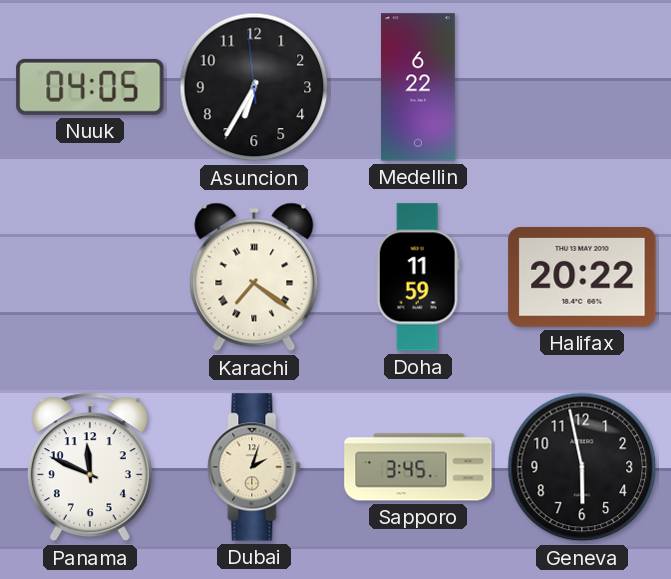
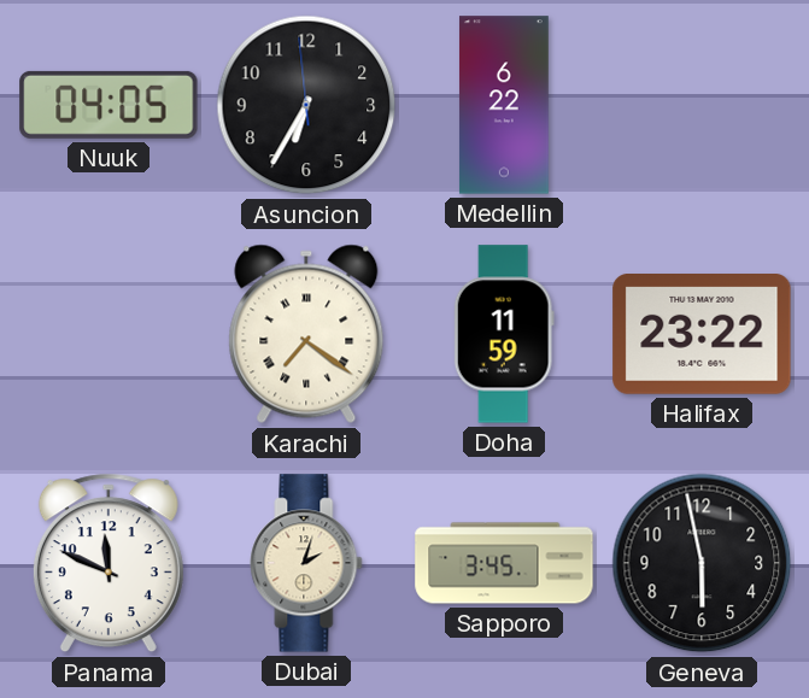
Halifax: 20:22 -> 23:22
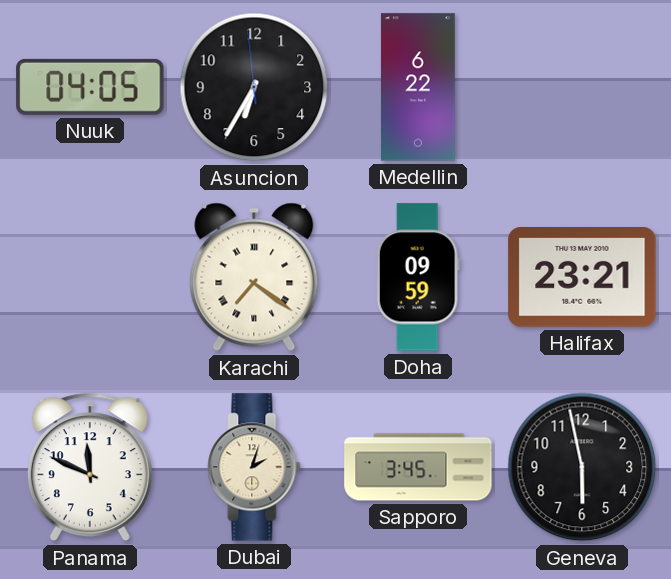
Doha: 11:59 -> 09:59
Halifax: 23:22 -> 23:21
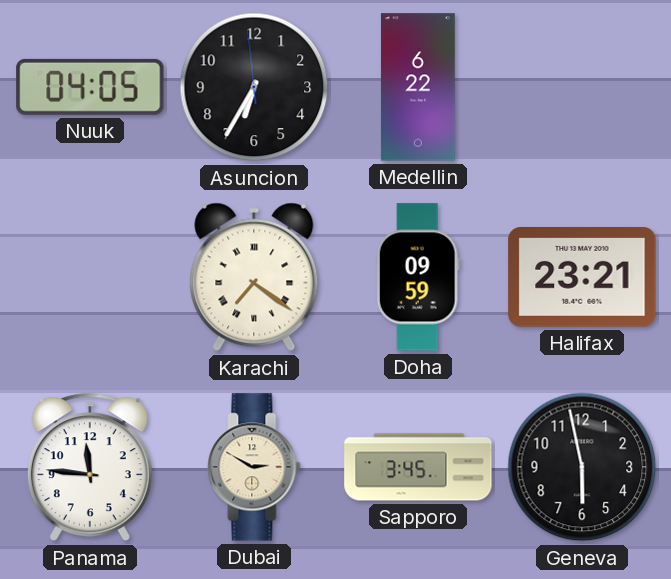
Panama: 11:49 -> 11:46
Dubai: 2:03 -> 2:50
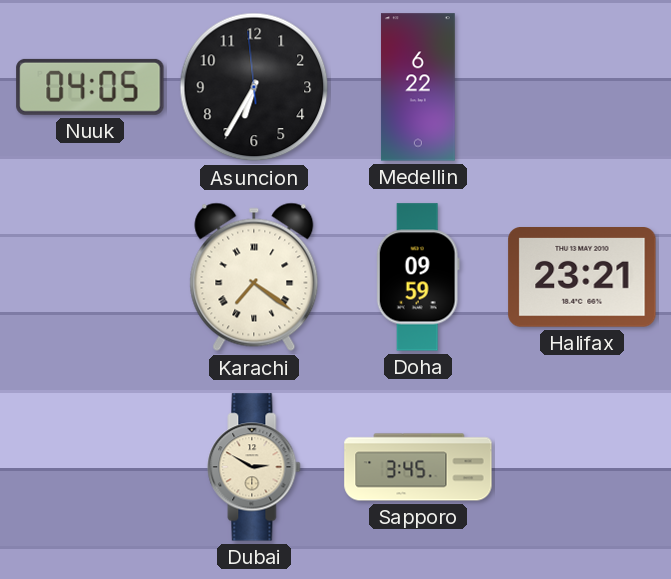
Panama: 11:46 -> none
Geneva: 5:58 -> none
